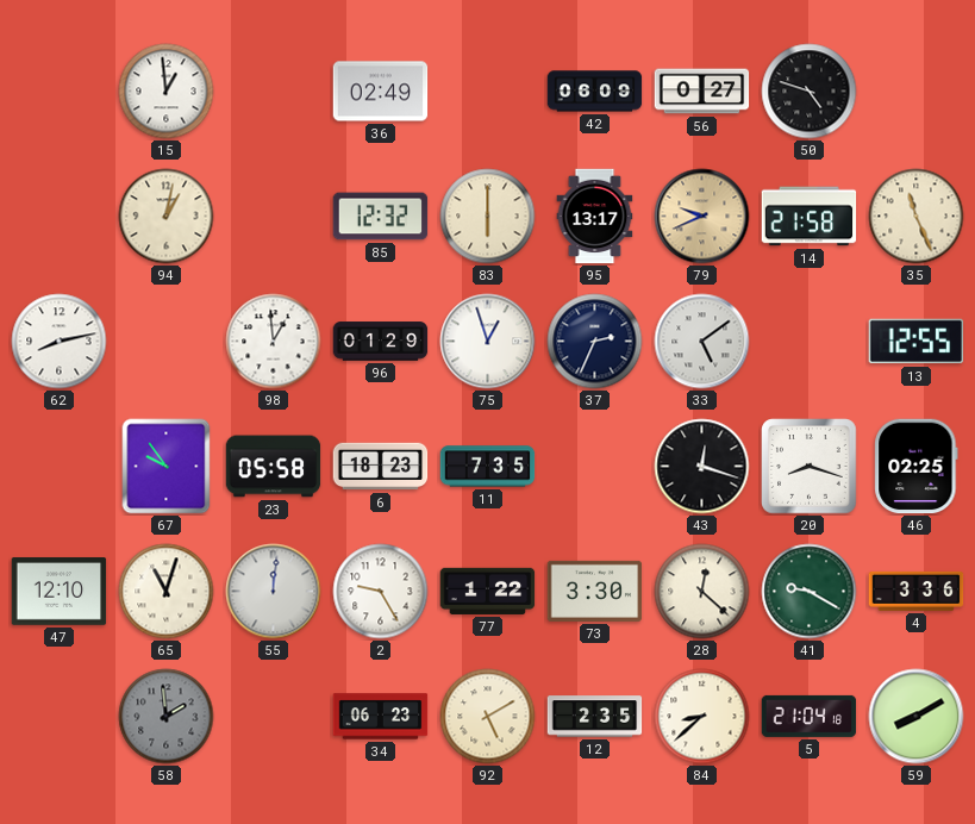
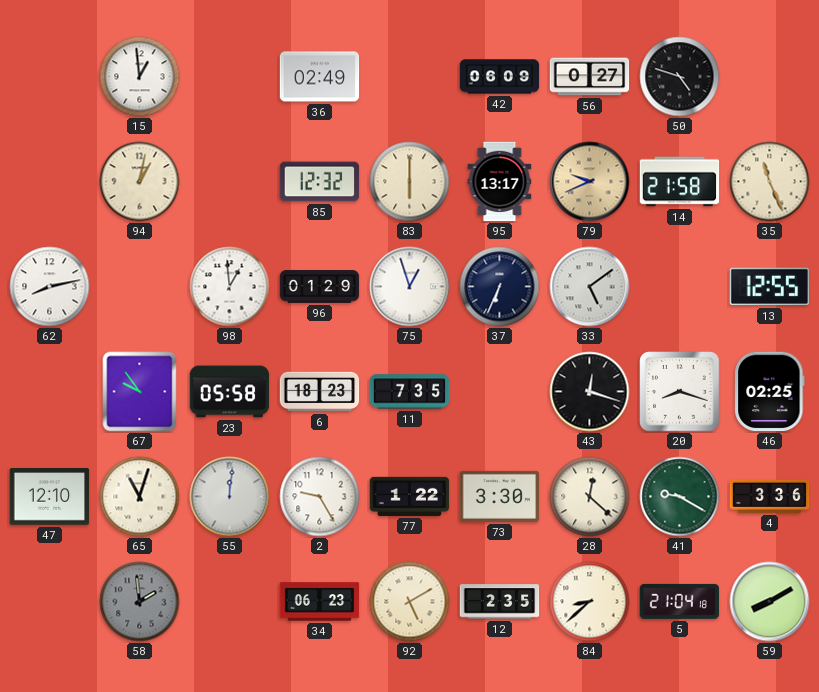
37: 2:34 -> 6:34
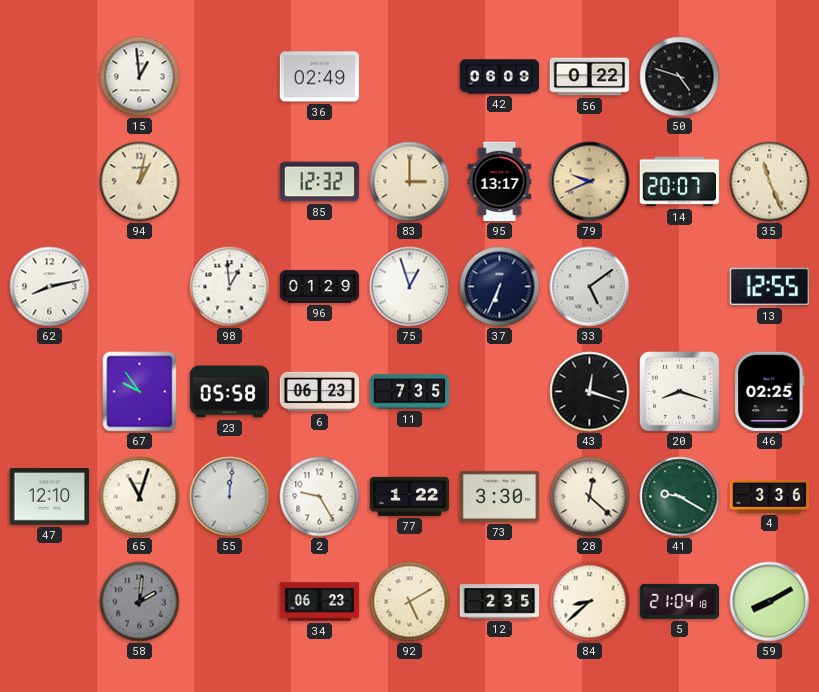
56: 0:27 -> 0:22
83: 6:00 -> 3:00
14: 21:58 -> 20:07
6: 18:23 -> 06:23
58: 1:59 -> 2:01
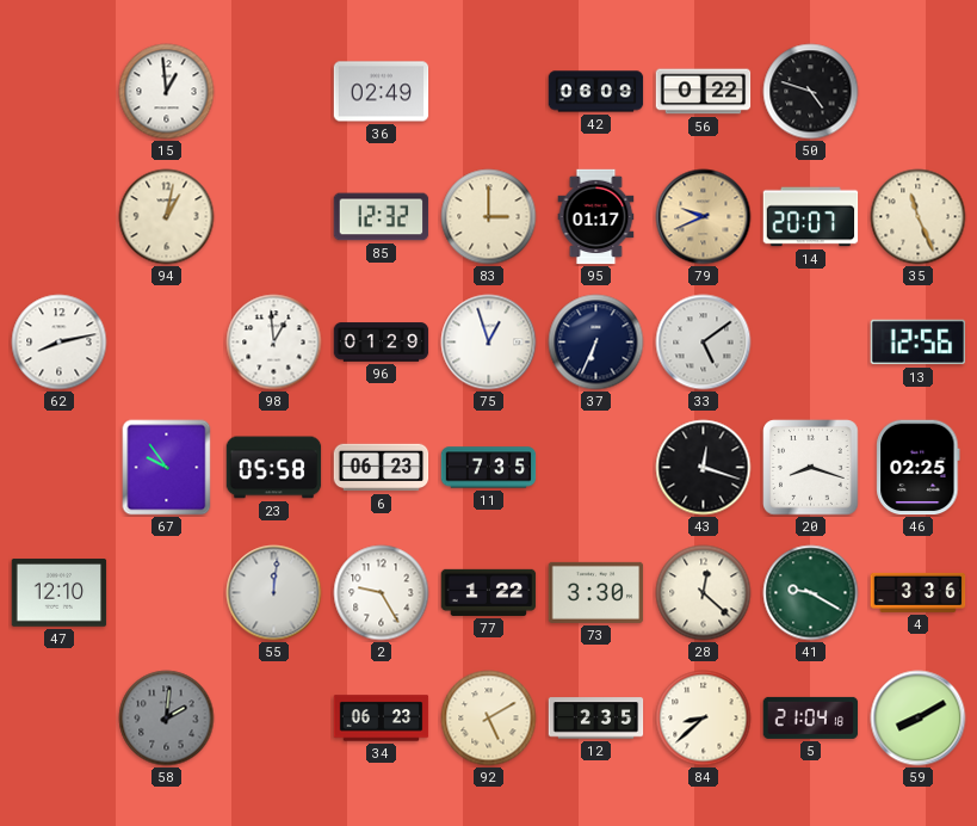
95: 13:17 -> 01:17
13: 12:55 -> 12:56
65: 11:03 -> none
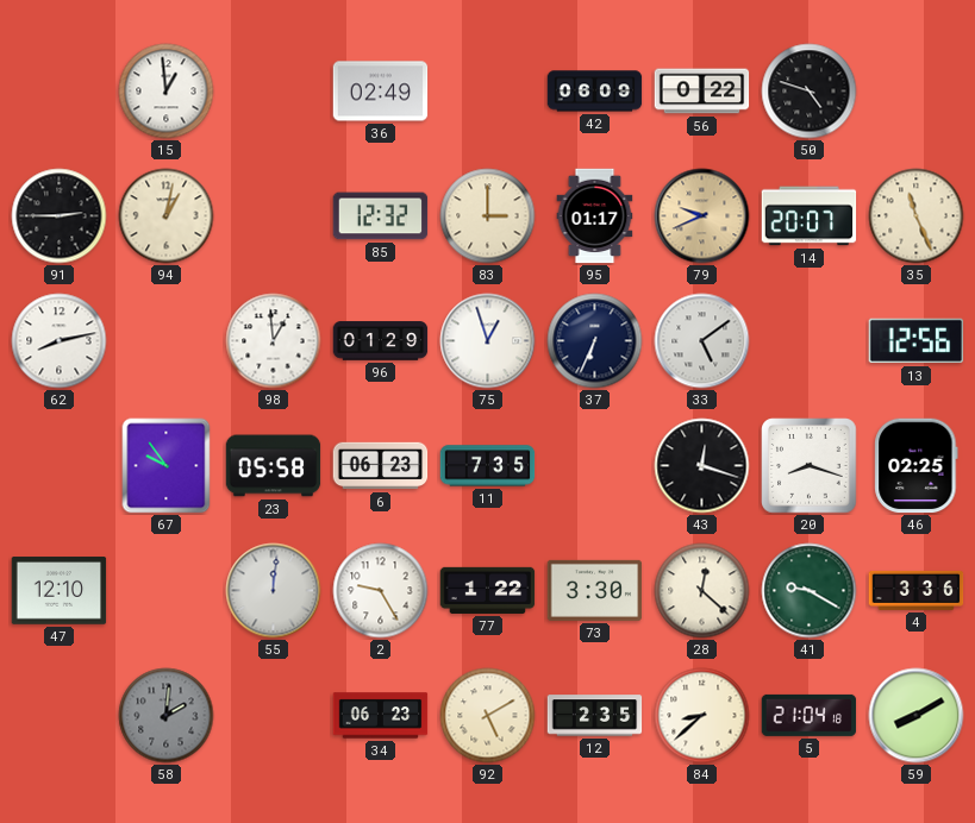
91: none -> 2:45
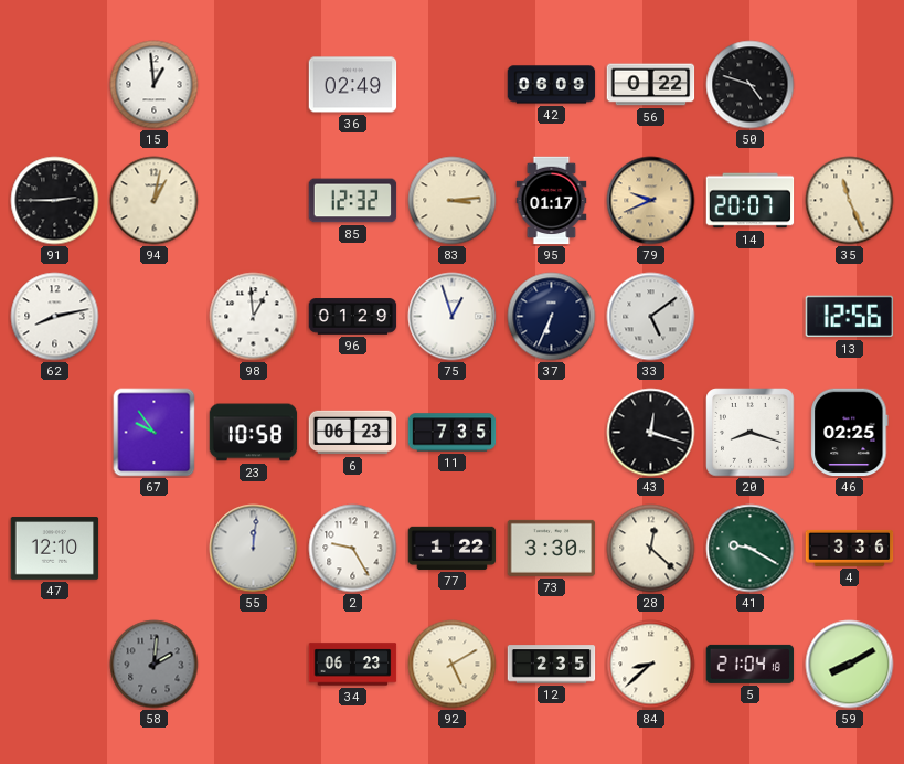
83: 3:00 -> 3:14
23: 05:58 -> 10:58
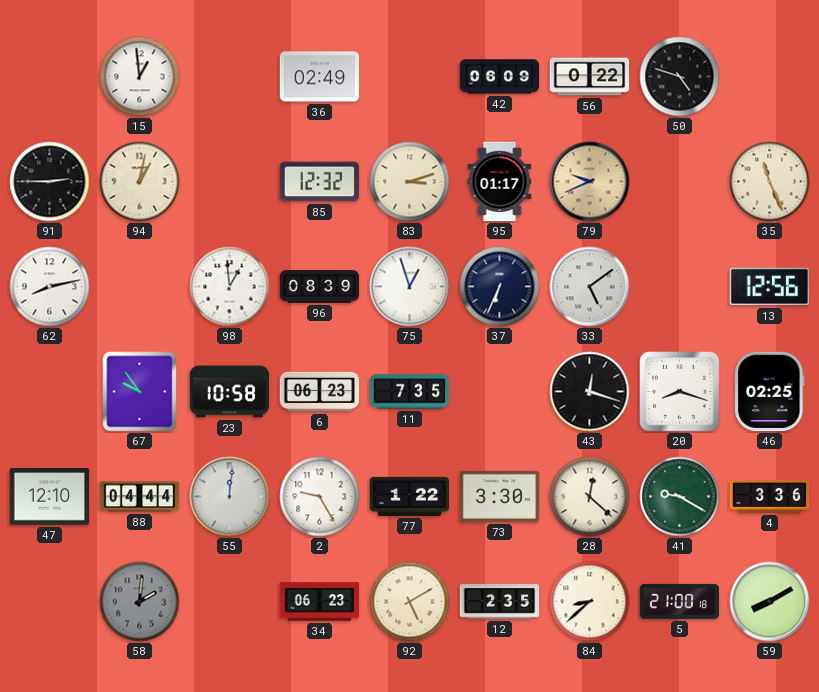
83: 3:14 -> 3:12
14: 20:07 -> none
96: 01:29 -> 08:39
88: none -> 04:44
5: 21:04 -> 21:00
